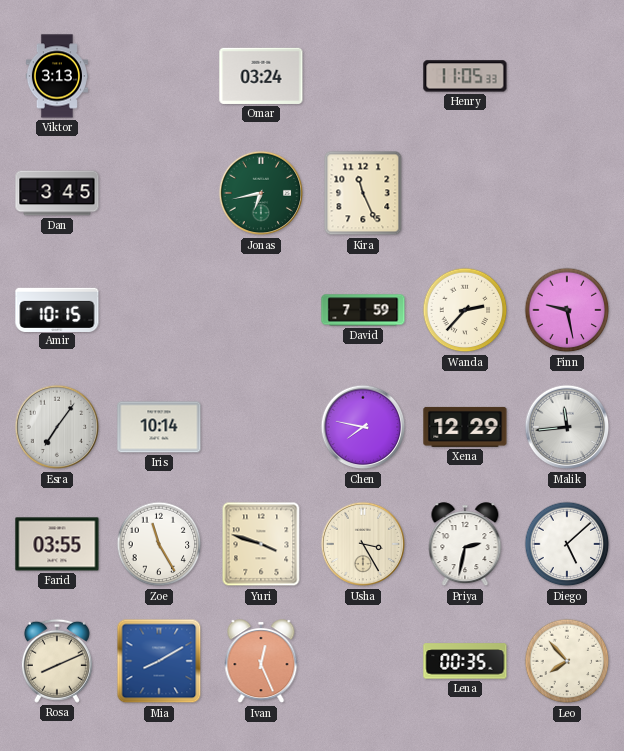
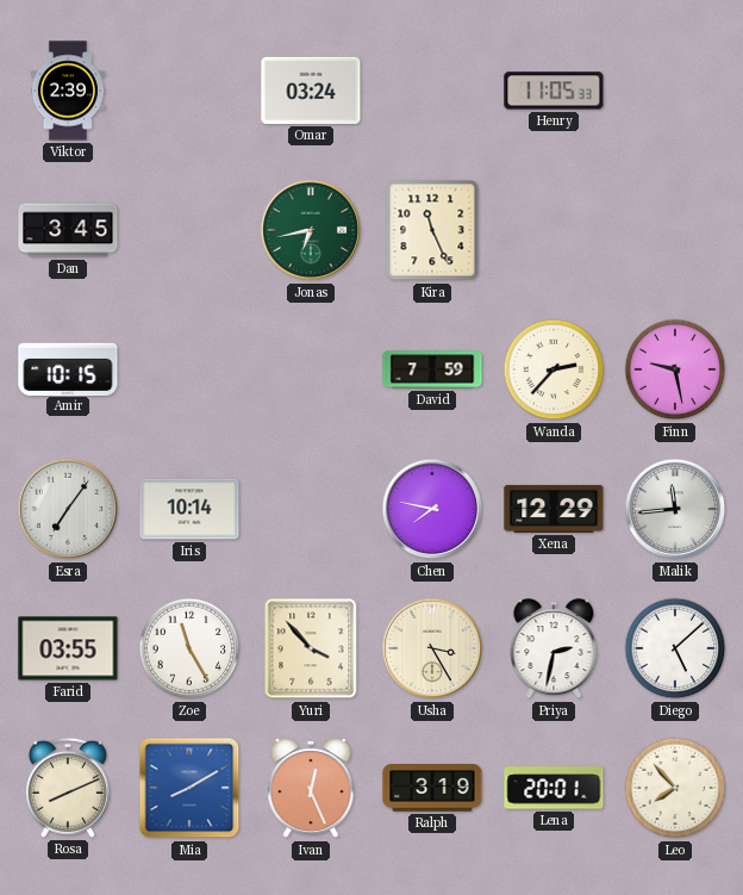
Viktor: 3:13 -> 2:39
Yuri: 3:48 -> 3:53
Ralph: none -> 3:19
Lena: 00:35 -> 20:01
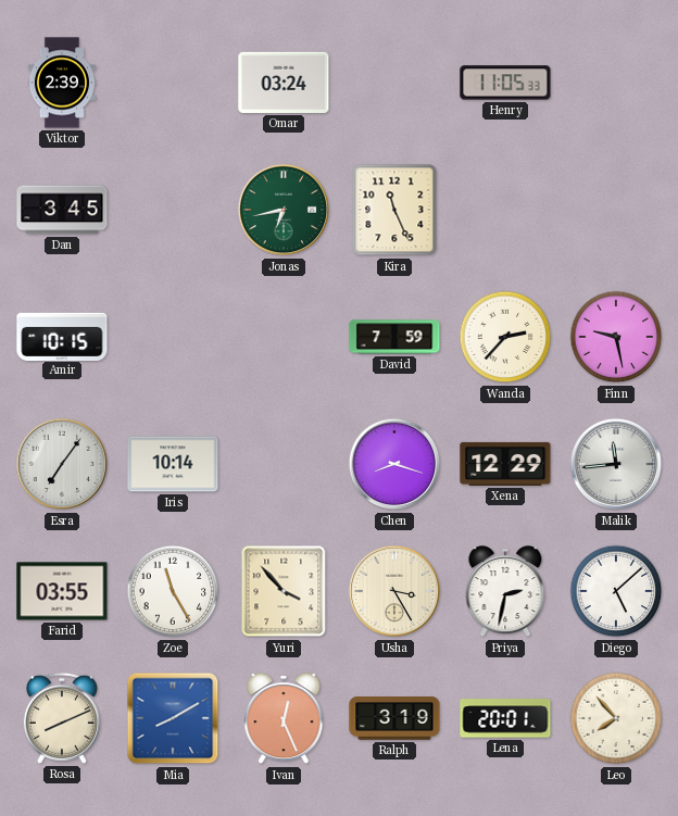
Chen: 7:47 -> 8:18
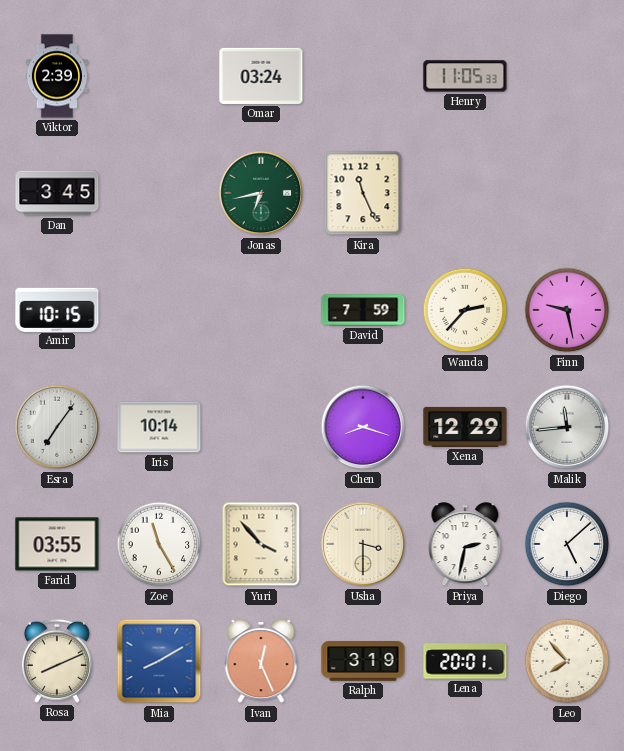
Usha: 3:25 -> 3:30
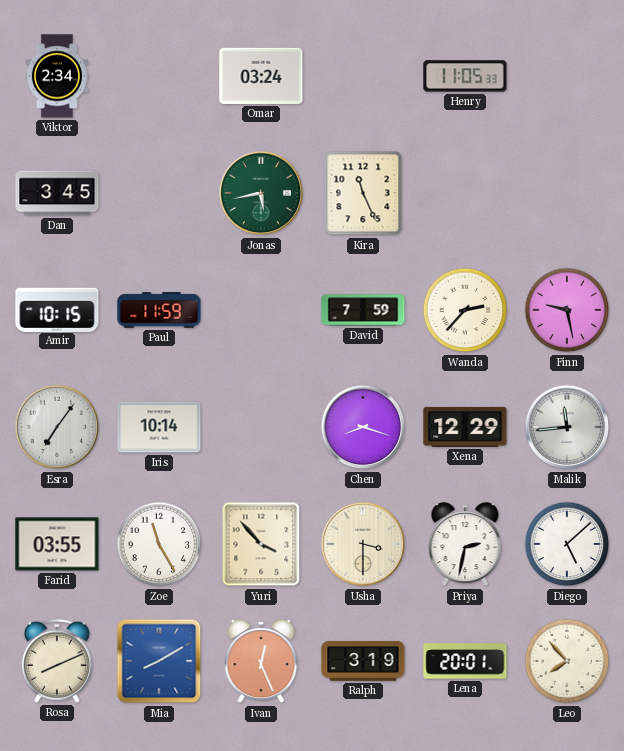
Viktor: 2:39 -> 2:34
Jonas: 6:43 -> 5:43
Paul: none -> 11:59
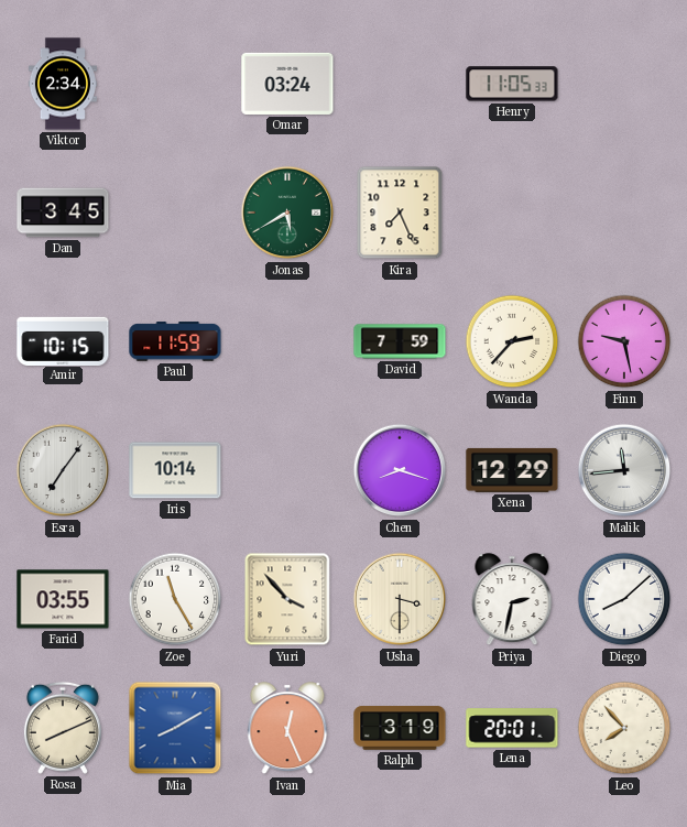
Jonas: 5:43 -> 5:40
Kira: 11:26 -> 7:26
Diego: 5:08 -> 8:08
